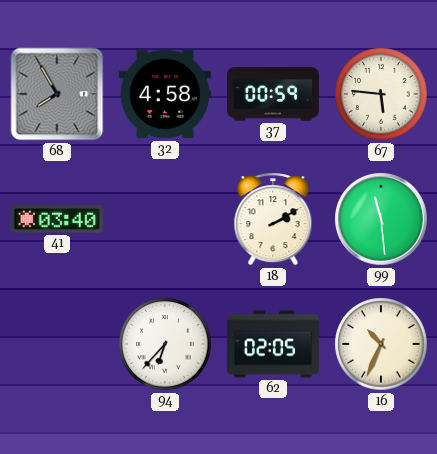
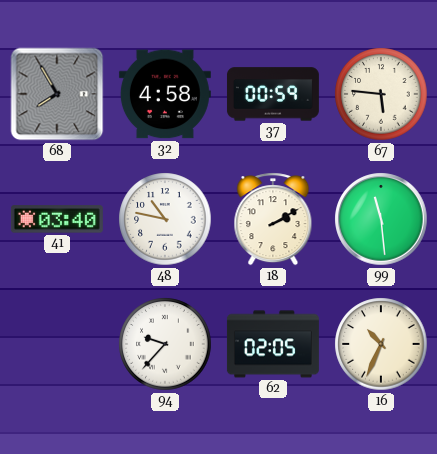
48: none -> 10:47
94: 6:37 -> 9:37
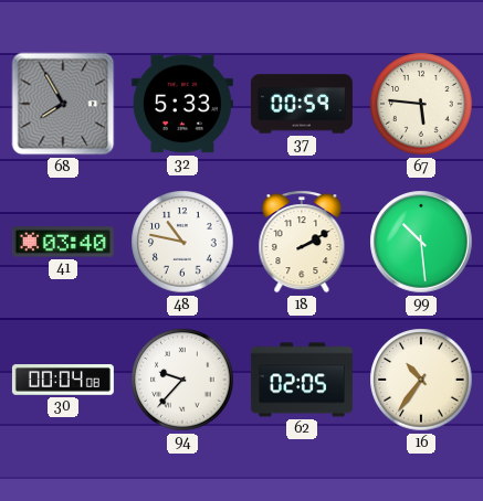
32: 4:58 -> 5:33
99: 11:29 -> 10:29
30: none -> 00:04
16: 10:34 -> 10:36
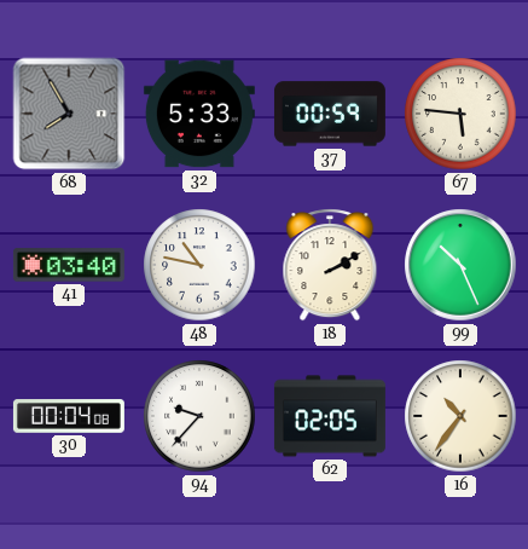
99: 10:29 -> 10:26
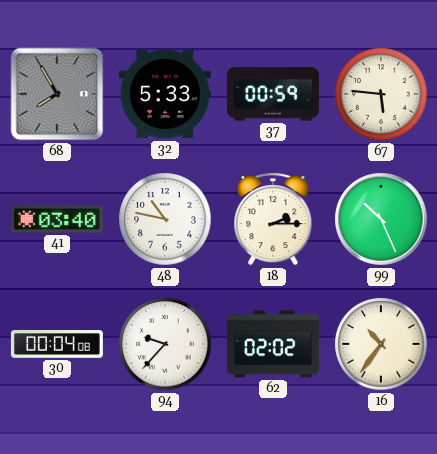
18: 2:10 -> 2:15
62: 02:05 -> 02:02
